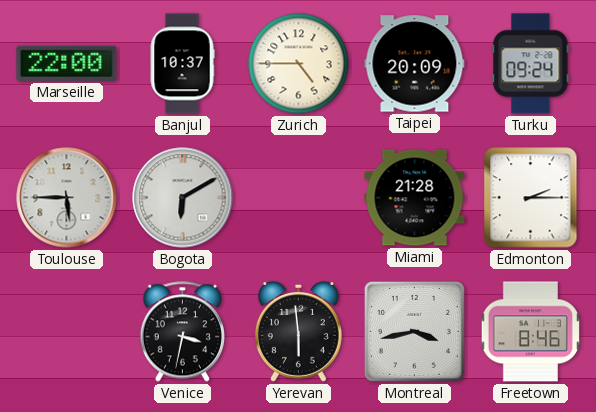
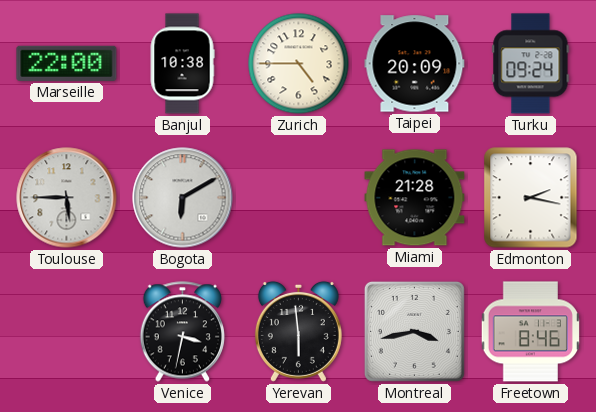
Banjul: 10:37 -> 10:38
Edmonton: 2:15 -> 2:17
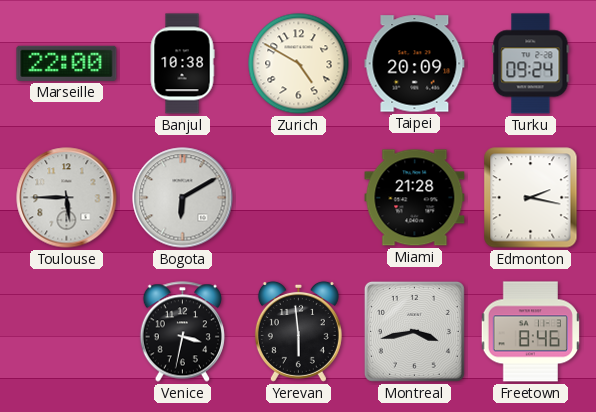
Zurich: 4:45 -> 4:50
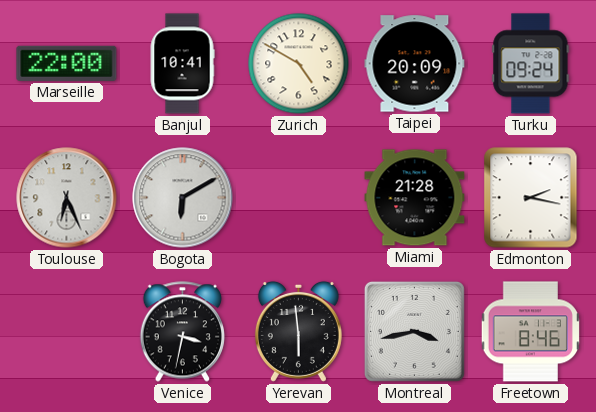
Banjul: 10:38 -> 10:41
Toulouse: 5:45 -> 6:26
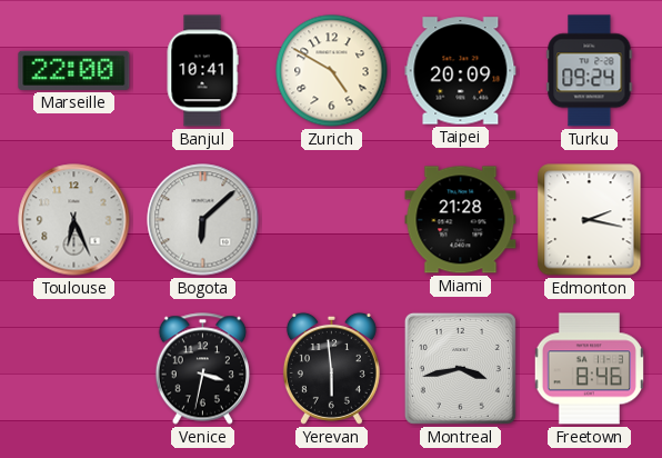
Bogota: 6:10 -> 6:08
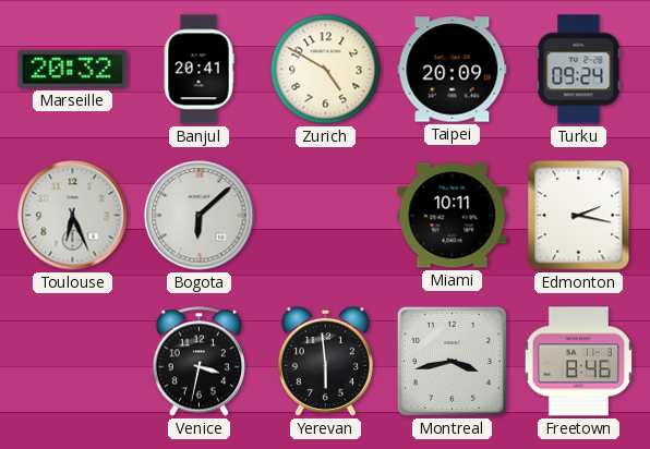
Marseille: 22:00 -> 20:32
Banjul: 10:41 -> 20:41
Miami: 21:28 -> 10:11
